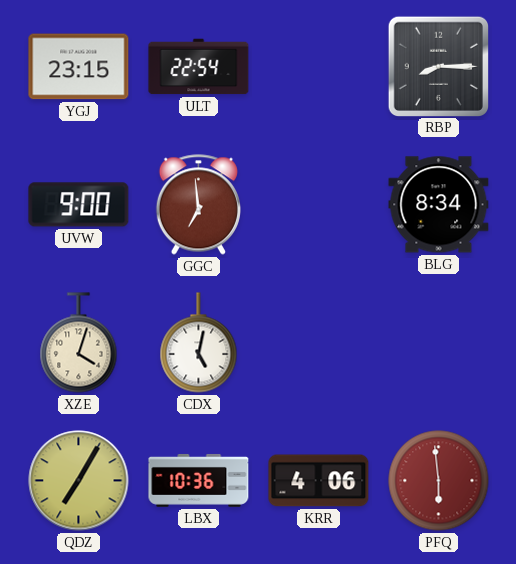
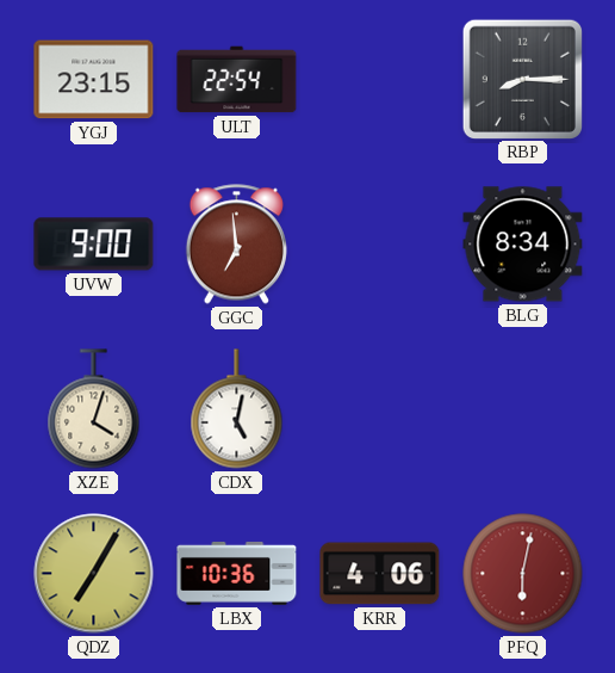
PFQ: 5:59 -> 6:02
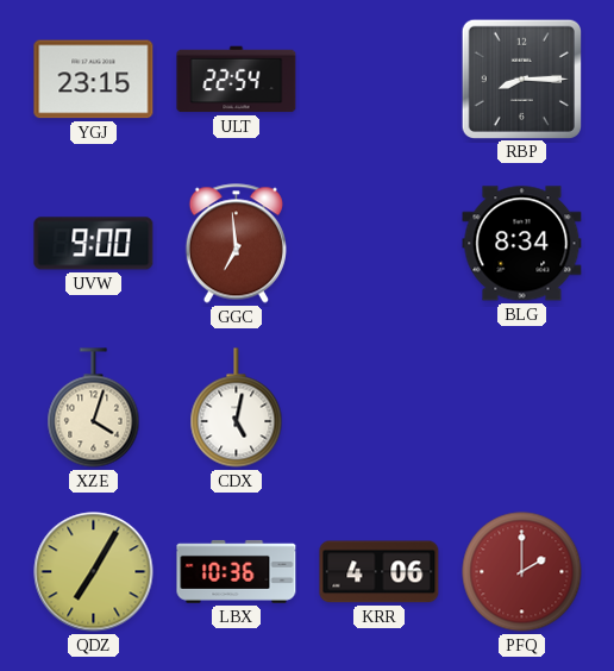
PFQ: 6:02 -> 2:00
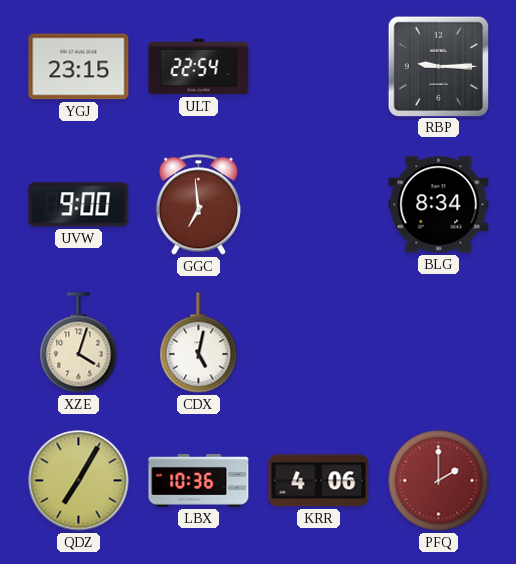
RBP: 8:15 -> 9:15
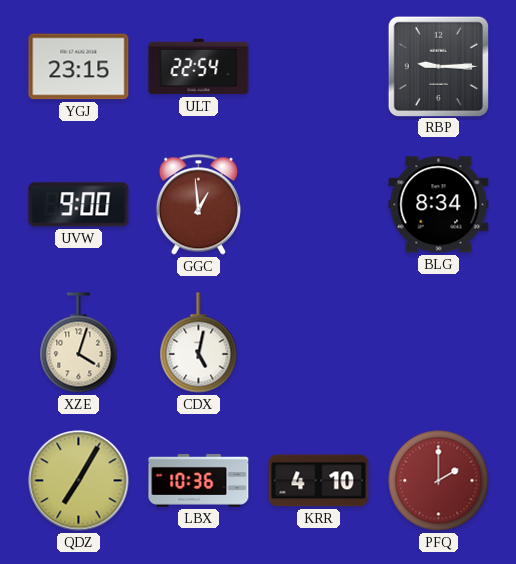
GGC: 6:59 -> 12:59
KRR: 4:06 -> 4:10
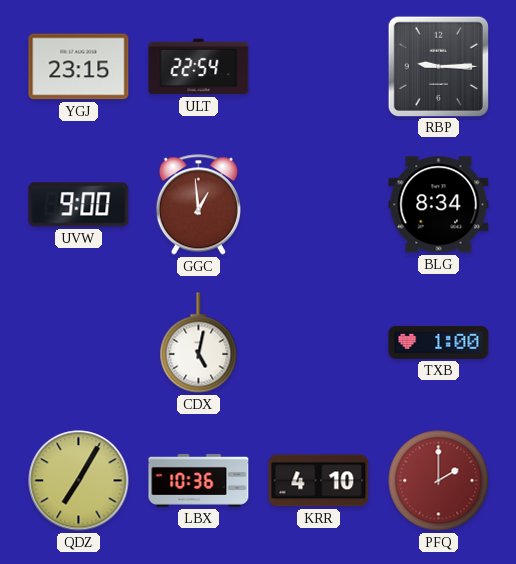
XZE: 4:03 -> none
TXB: none -> 1:00
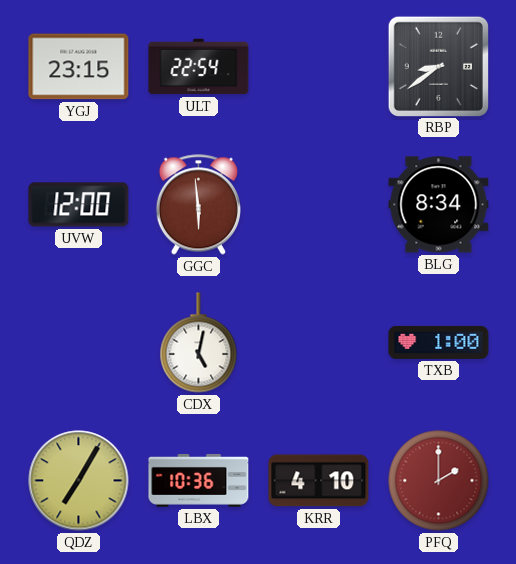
RBP: 9:15 -> 8:39
UVW: 9:00 -> 12:00
GGC: 12:59 -> 5:59
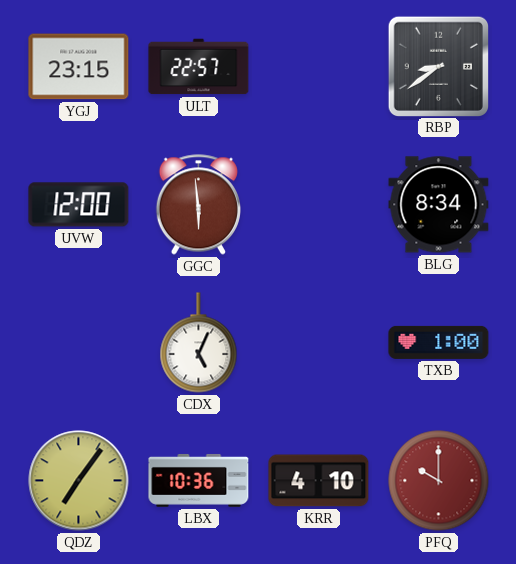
ULT: 22:54 -> 22:57
CDX: 5:02 -> 5:04
QDZ: 7:05 -> 7:06
PFQ: 2:00 -> 10:00
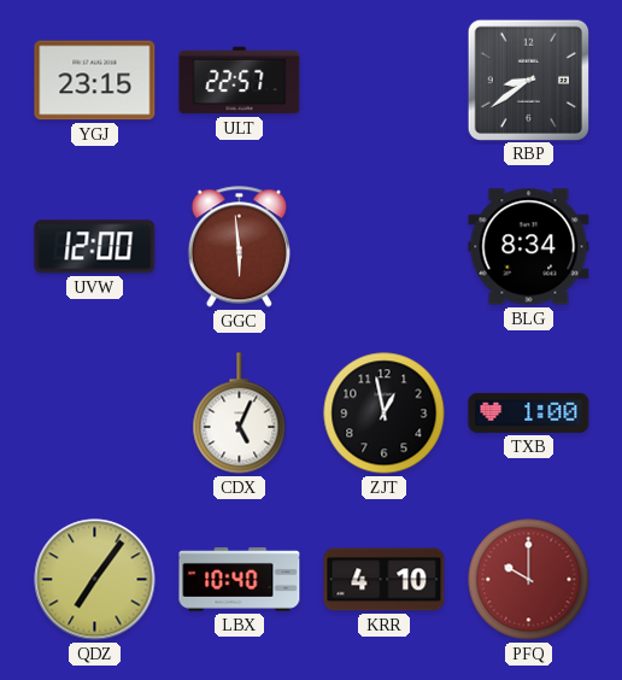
ZJT: none -> 12:58
LBX: 10:36 -> 10:40
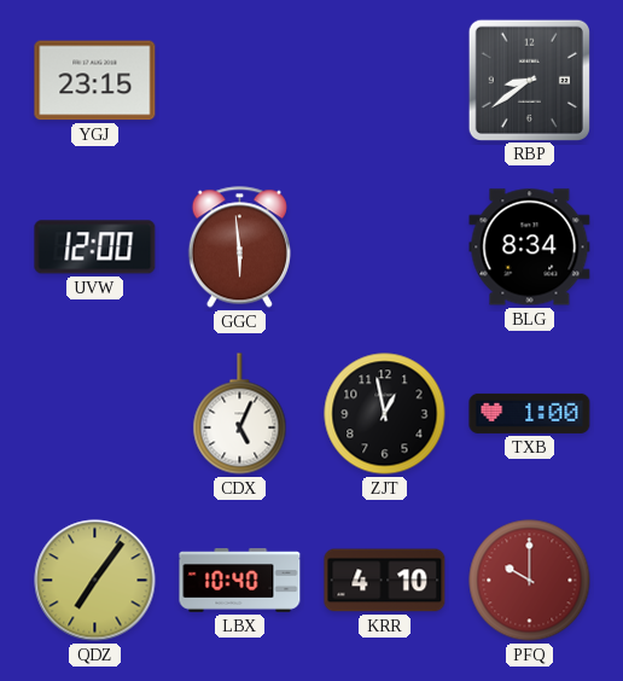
ULT: 22:57 -> none
